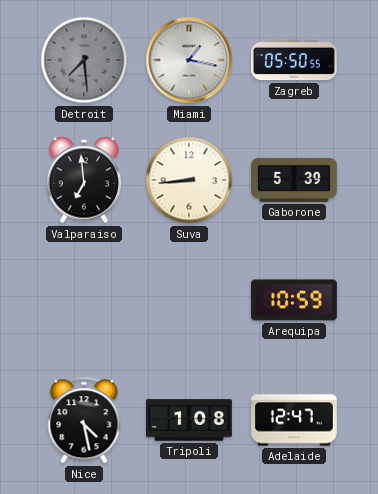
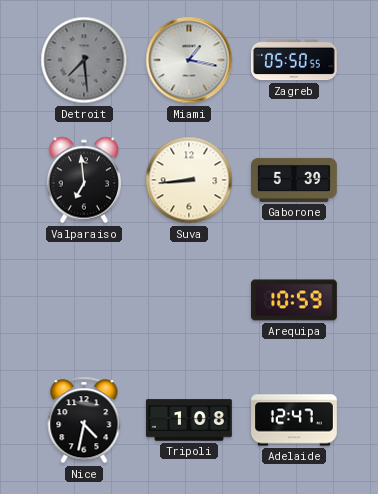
Nice: 4:28 -> 4:32
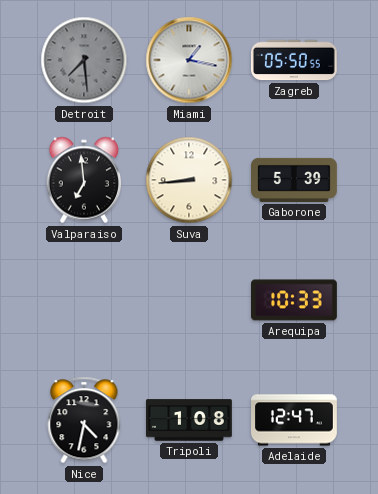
Arequipa: 10:59 -> 10:33
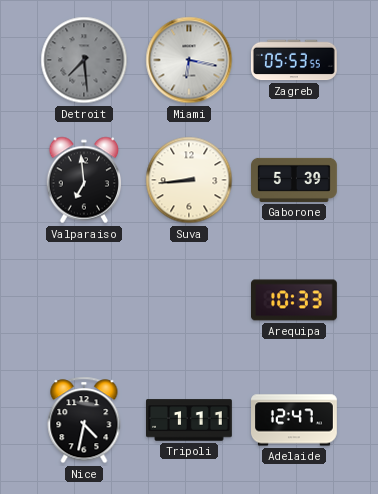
Miami: 1:17 -> 6:17
Zagreb: 05:50 -> 05:53
Tripoli: 1:08 -> 1:11
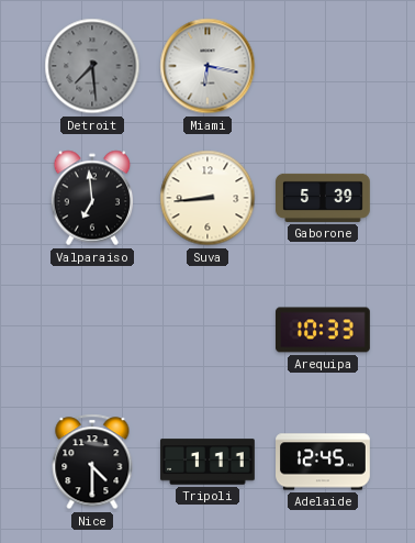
Zagreb: 05:53 -> none
Nice: 4:32 -> 4:30
Adelaide: 12:47 -> 12:45
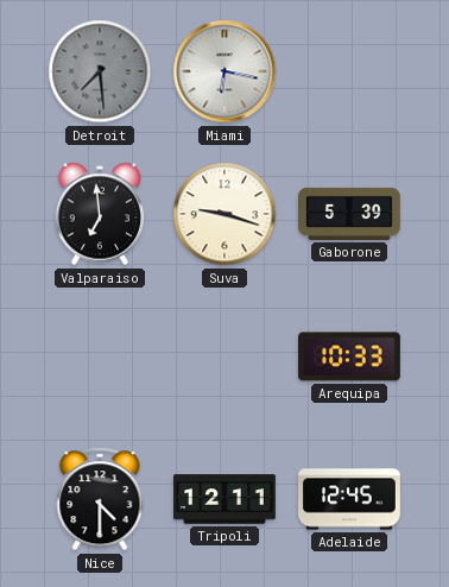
Suva: 8:44 -> 9:18
Tripoli: 1:11 -> 12:11
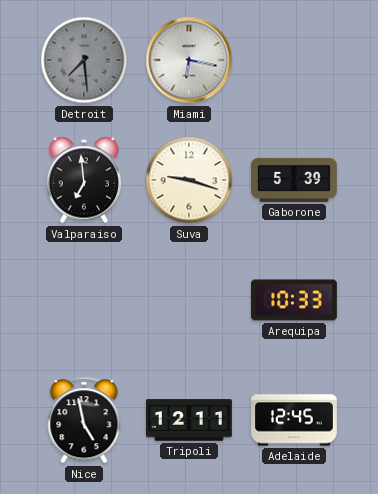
Nice: 4:30 -> 4:58
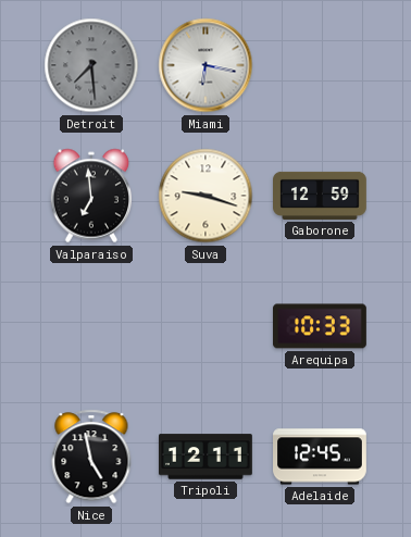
Gaborone: 5:39 -> 12:59
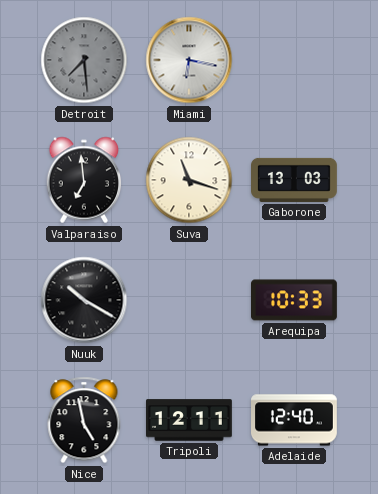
Suva: 9:18 -> 11:18
Gaborone: 12:59 -> 13:03
Nuuk: none -> 10:20
Adelaide: 12:45 -> 12:40
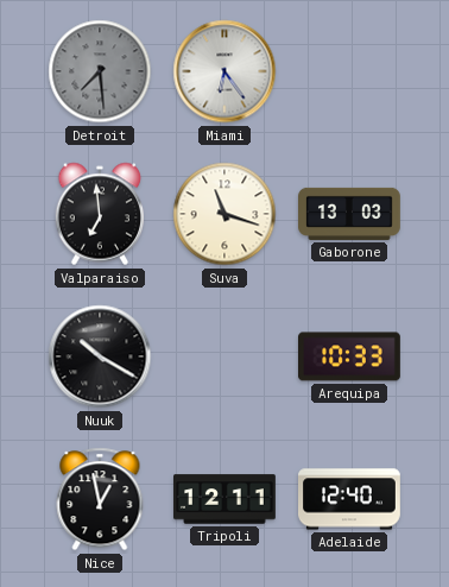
Miami: 6:17 -> 6:24
Nice: 4:58 -> 12:58
